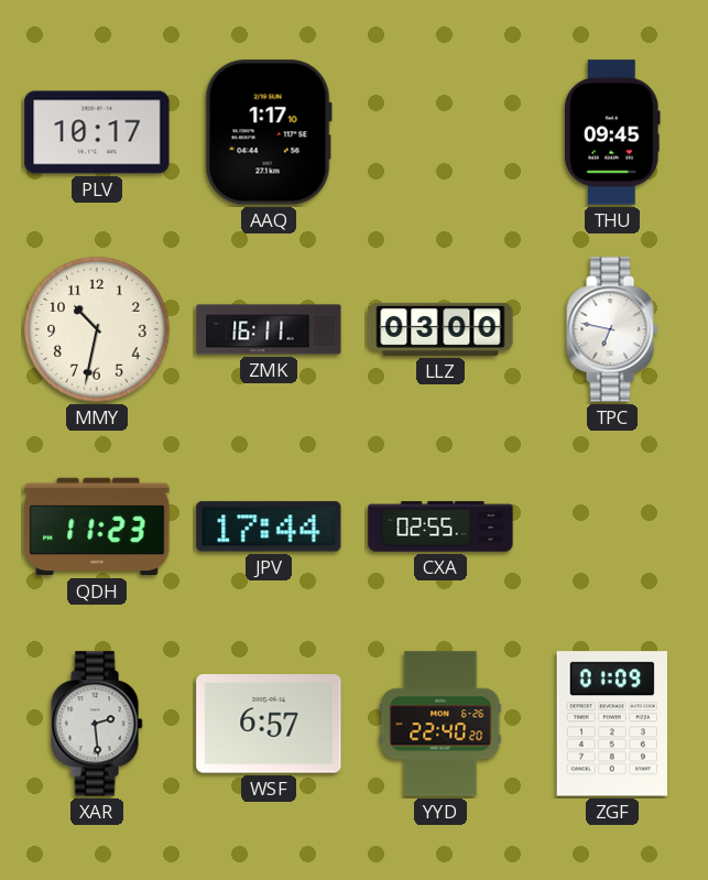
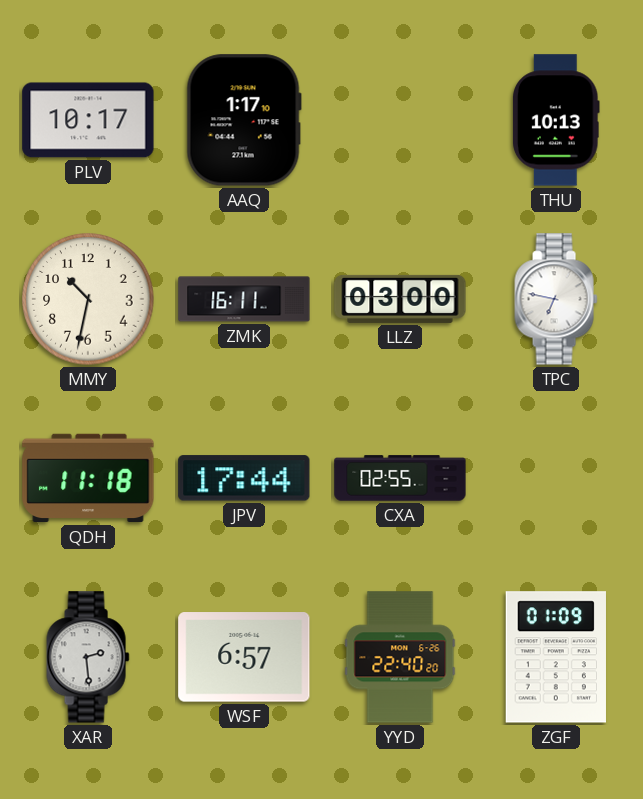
THU: 09:45 -> 10:13
QDH: 11:23 -> 11:18
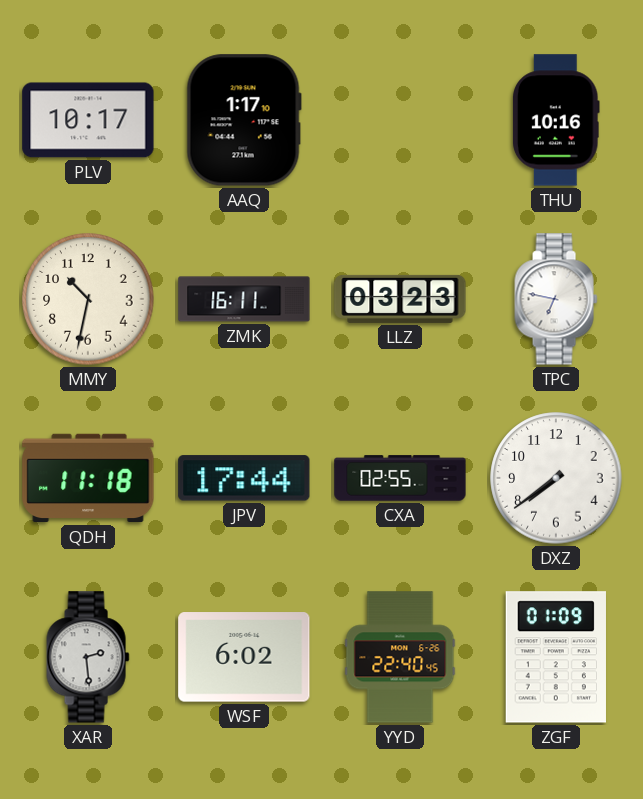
THU: 10:13 -> 10:16
LLZ: 03:00 -> 03:23
DXZ: none -> 7:39
WSF: 6:57 -> 6:02
YYD: 22:40:20 -> 22:40:45
